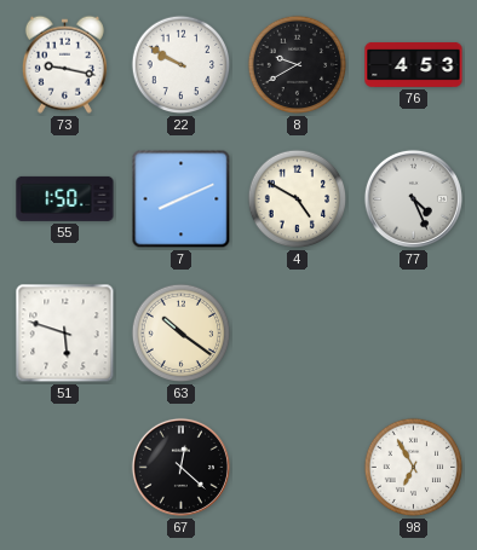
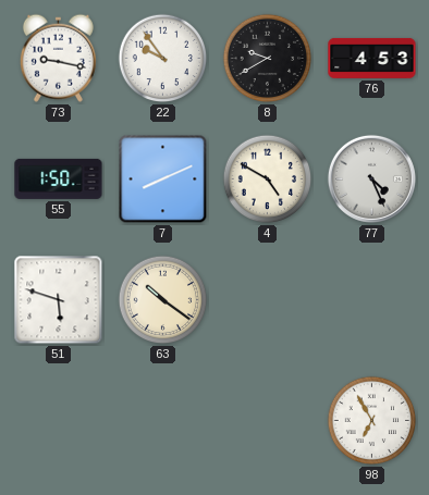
22: 9:50 -> 9:54
67: 12:22 -> none
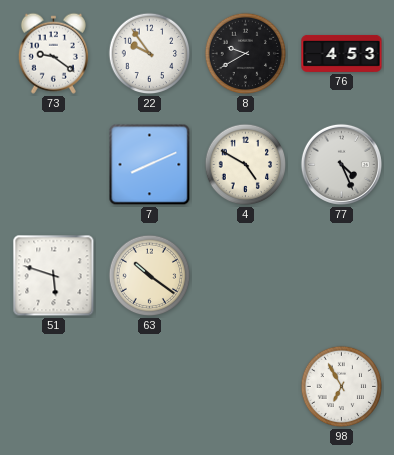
73: 9:17 -> 9:21
55: 1:50 -> none
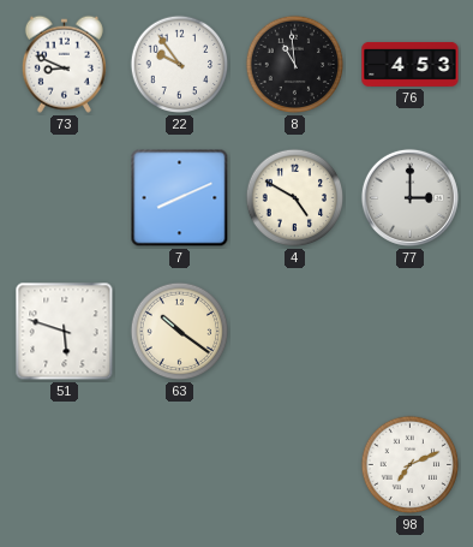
73: 9:21 -> 8:49
8: 9:40 -> 10:59
77: 4:26 -> 3:00
98: 6:55 -> 7:11
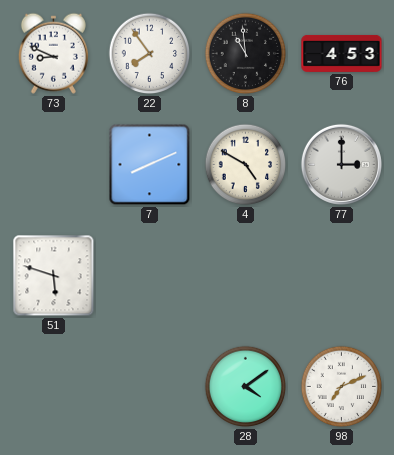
22: 9:54 -> 7:54
63: 10:21 -> none
28: none -> 4:09
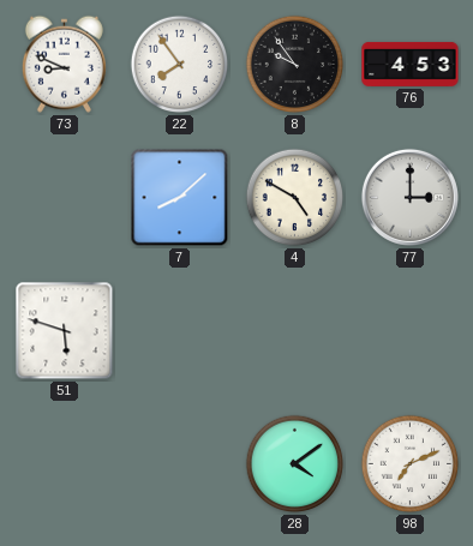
8: 10:59 -> 9:54
7: 8:11 -> 8:08
